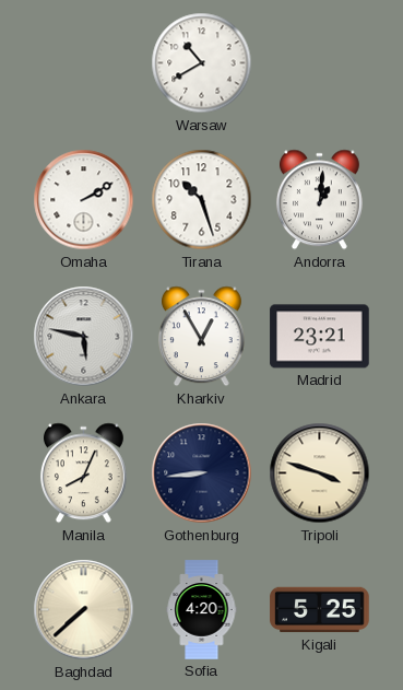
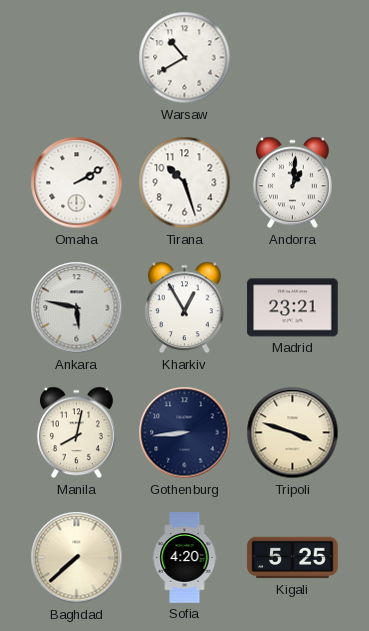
Manila: 8:04 -> 8:02
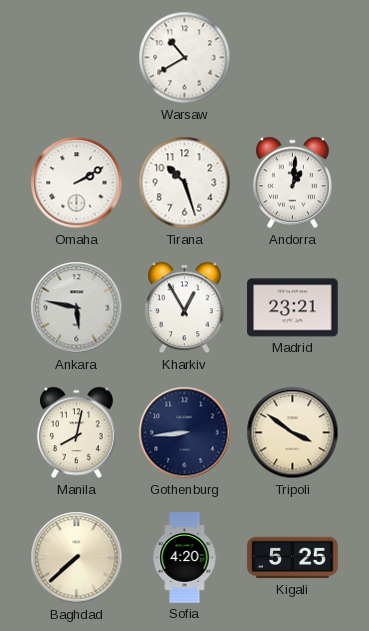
Tripoli: 3:48 -> 3:51
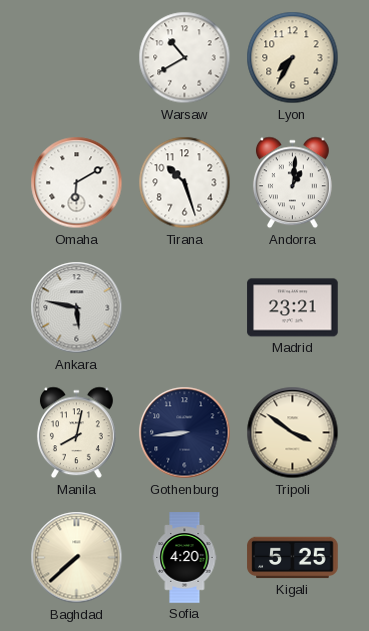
Lyon: none -> 7:35
Omaha: 2:10 -> 6:10
Kharkiv: 12:55 -> none
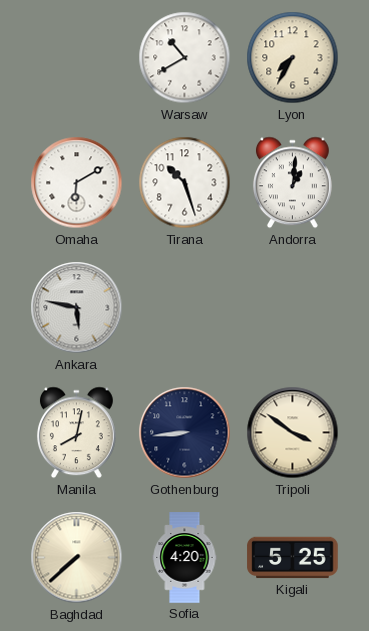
Madrid: 23:21 -> none
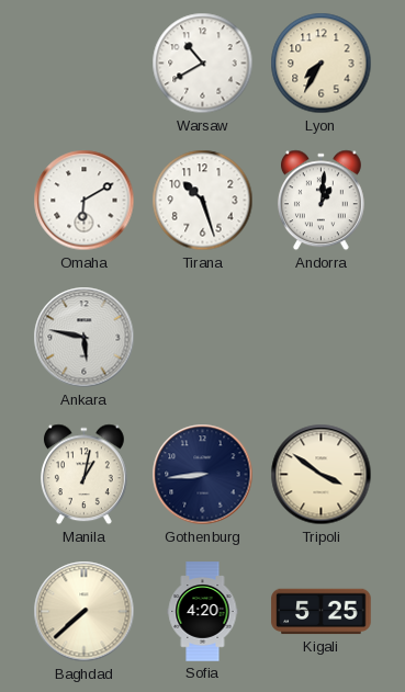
Manila: 8:02 -> 1:02
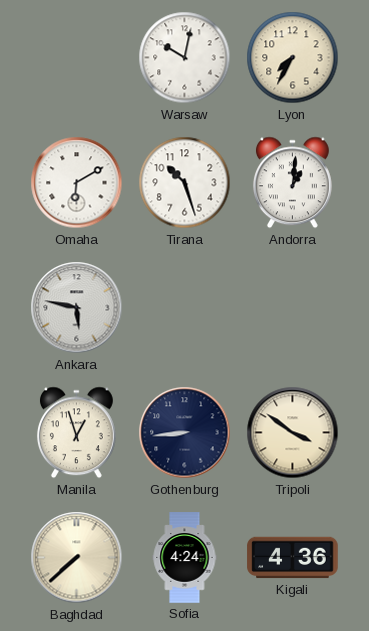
Warsaw: 10:40 -> 10:02
Manila: 1:02 -> 12:57
Sofia: 4:20 -> 4:24
Kigali: 5:25 -> 4:36
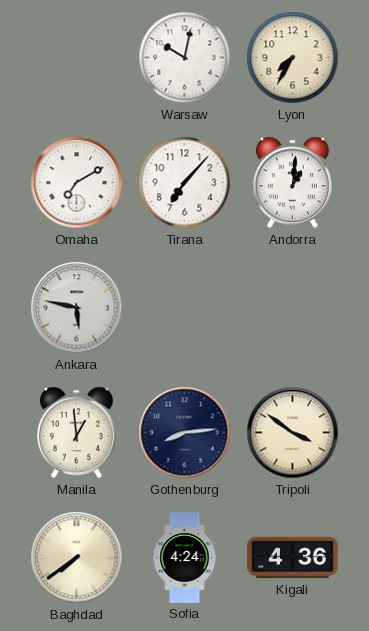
Omaha: 6:10 -> 7:10
Tirana: 10:27 -> 7:07
Manila: 12:57 -> 12:59
Gothenburg: 8:44 -> 8:14
Baghdad: 7:38 -> 7:39
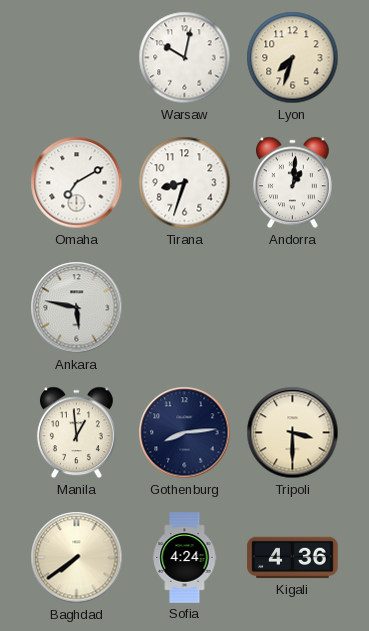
Lyon: 7:35 -> 7:33
Tirana: 7:07 -> 8:33
Tripoli: 3:51 -> 3:30
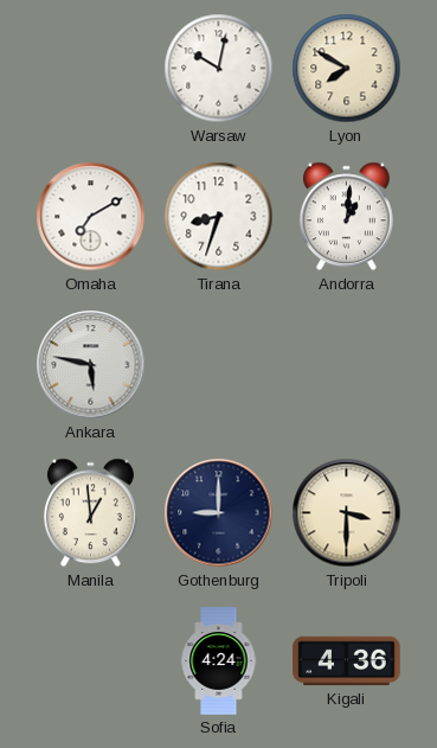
Lyon: 7:33 -> 7:50
Gothenburg: 8:14 -> 9:00
Baghdad: 7:39 -> none
